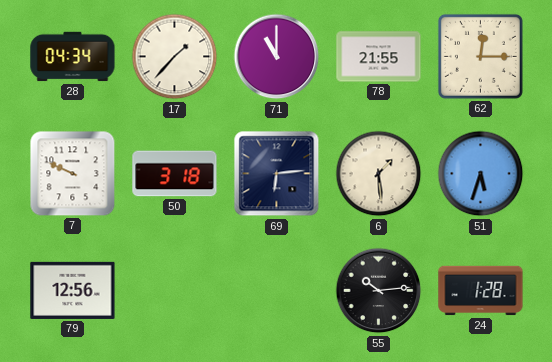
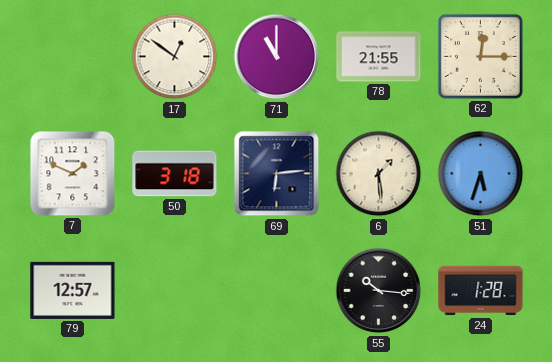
28: 04:34 -> none
17: 1:37 -> 12:51
7: 9:49 -> 1:49
79: 12:56 -> 12:57
55: 10:14 -> 10:16
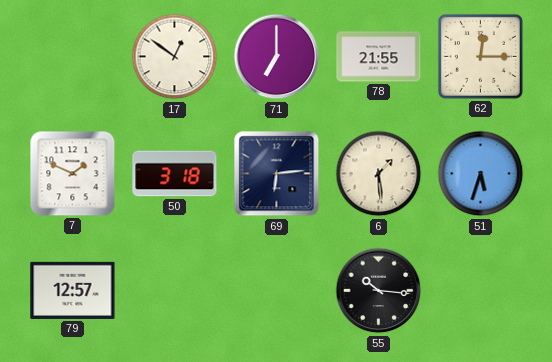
71: 11:00 -> 7:00
24: 1:28 -> none
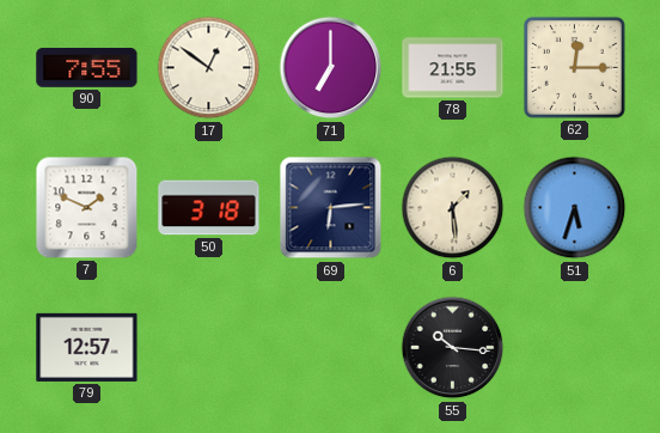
90: none -> 7:55
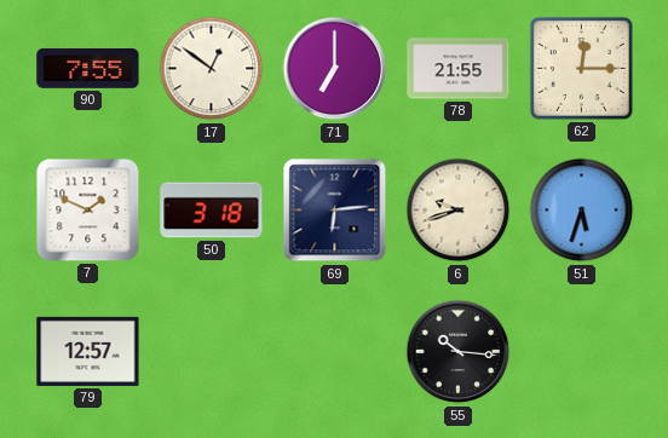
6: 1:29 -> 9:42
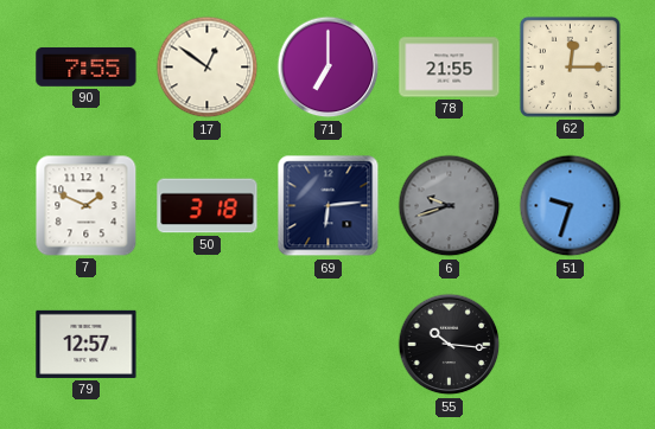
6 dial: cream -> grey
51: 5:33 -> 9:33
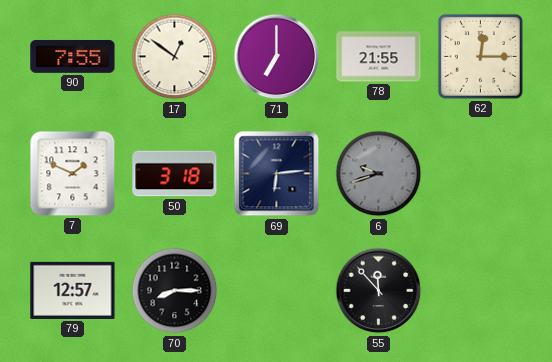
51: 9:33 -> none
70: none -> 8:15
55: 10:16 -> 11:53
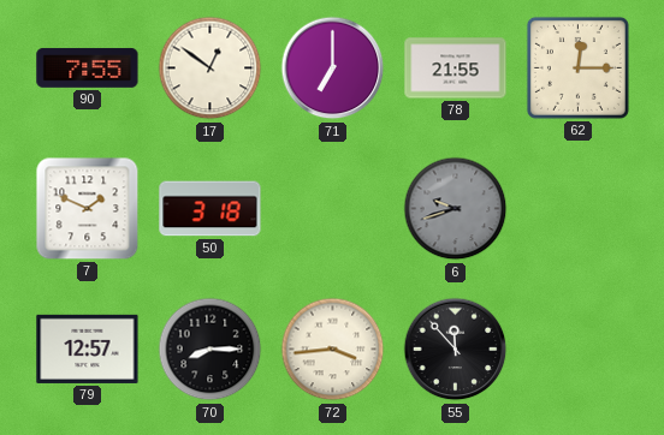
69: 6:14 -> none
72: none -> 3:44
